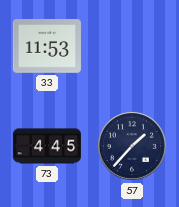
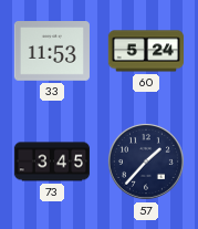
60: none -> 5:24
73: 4:45 -> 3:45
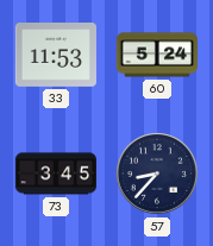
57: 1:37 -> 8:37
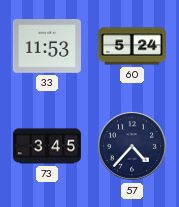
57: 8:37 -> 4:37
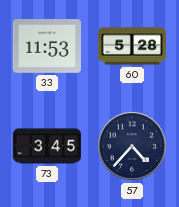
60: 5:24 -> 5:28
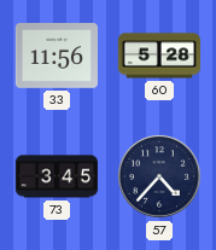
33: 11:53 -> 11:56
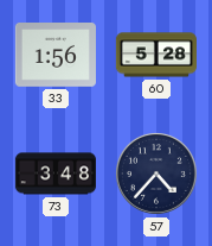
33: 11:56 -> 1:56
73: 3:45 -> 3:48
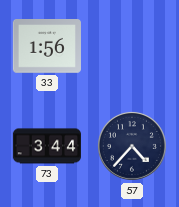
60: 5:28 -> none
73: 3:48 -> 3:44
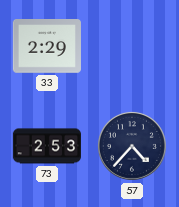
33: 1:56 -> 2:29
73: 3:44 -> 2:53
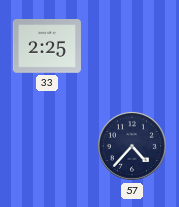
33: 2:29 -> 2:25
73: 2:53 -> none
